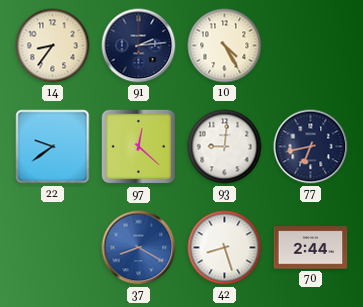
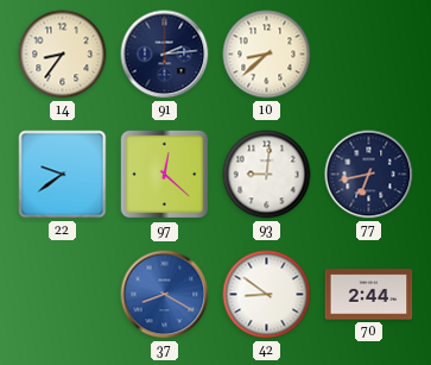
10: 4:25 -> 8:38
42: 8:27 -> 8:51
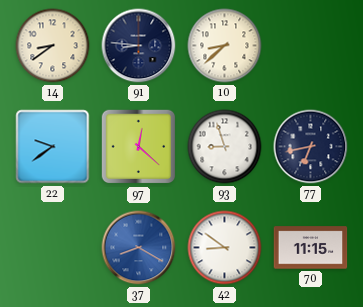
14: 8:36 -> 8:39
91: 2:14 -> 8:46
93: 9:01 -> 8:57
70: 2:44 -> 11:15
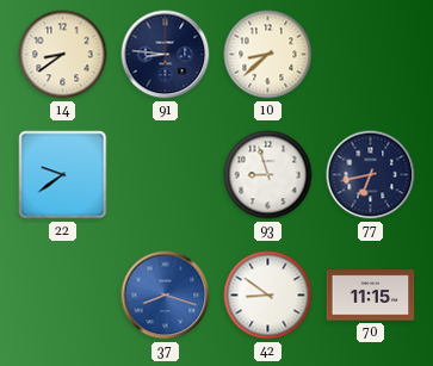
97: 12:22 -> none
37: 8:20 -> 8:18
